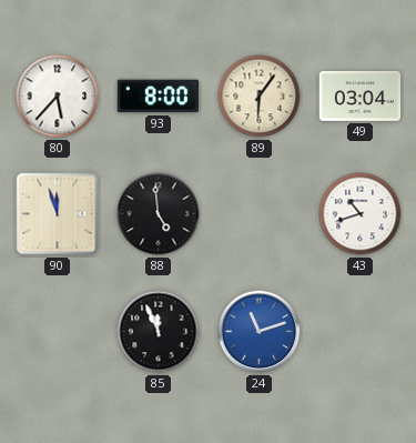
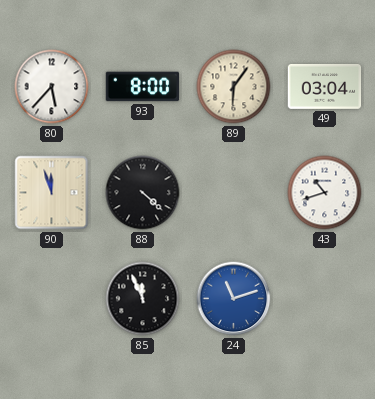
88: 4:59 -> 4:22
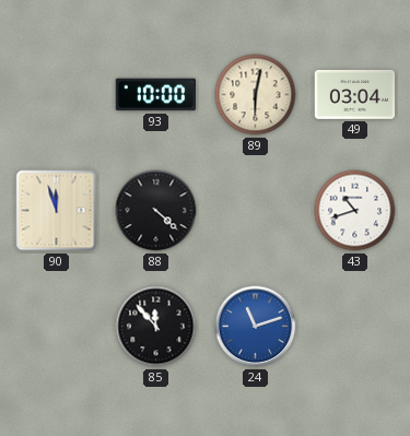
80: 5:37 -> none
93: 8:00 -> 10:00
89: 6:06 -> 6:02
85: 11:56 -> 11:53
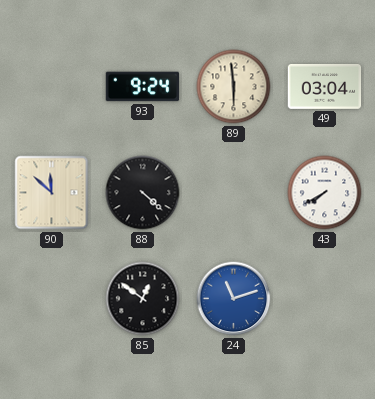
93: 10:00 -> 9:24
89: 6:02 -> 5:59
90: 11:57 -> 11:52
43: 10:42 -> 7:40
85: 11:53 -> 12:51
